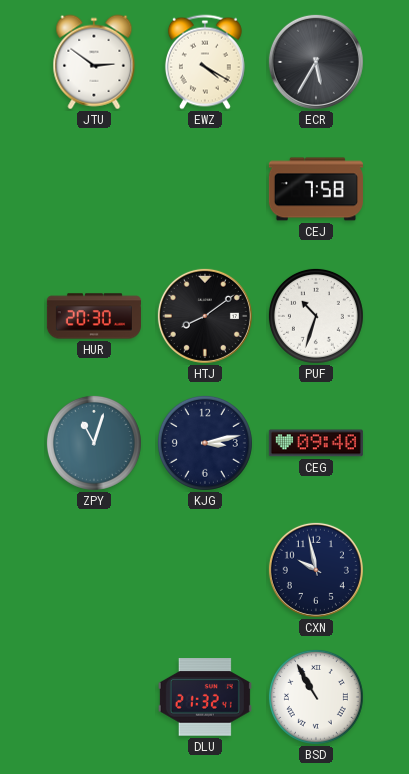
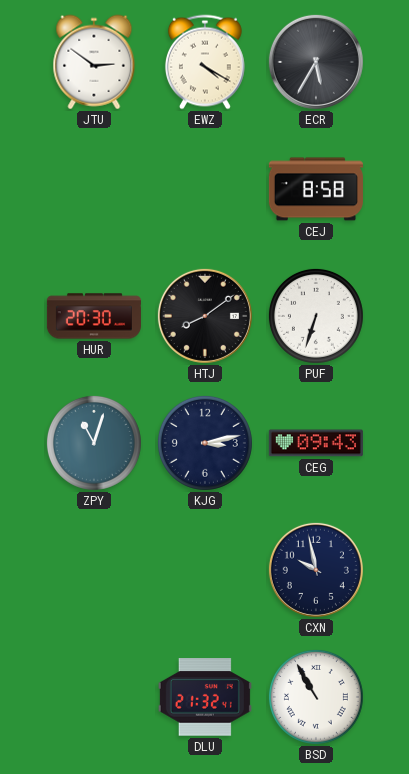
CEJ: 7:58 -> 8:58
PUF: 10:33 -> 6:33
CEG: 09:40 -> 09:43
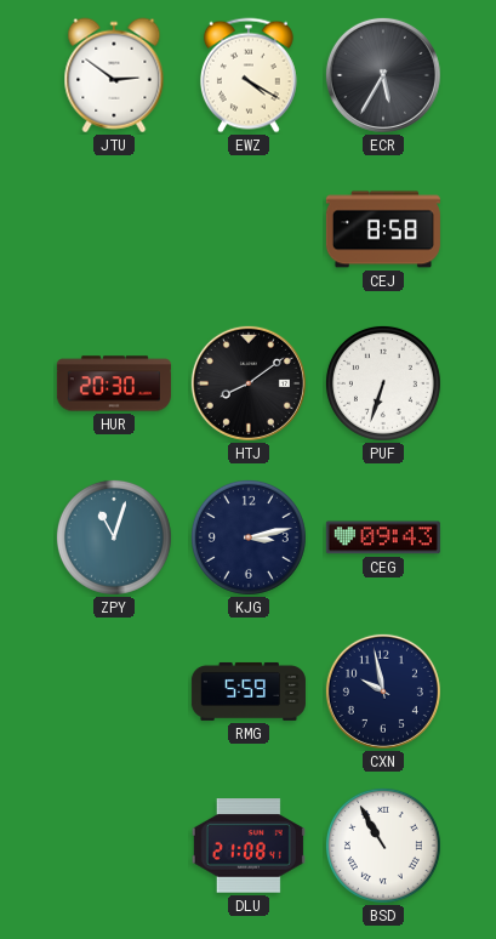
RMG: none -> 5:59
DLU: 21:32 -> 21:08
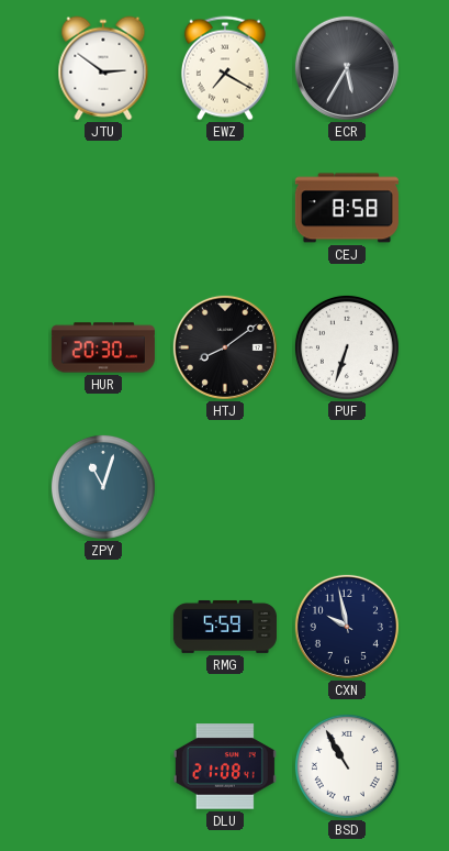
EWZ: 4:20 -> 7:20
KJG: 3:13 -> none
CEG: 09:43 -> none
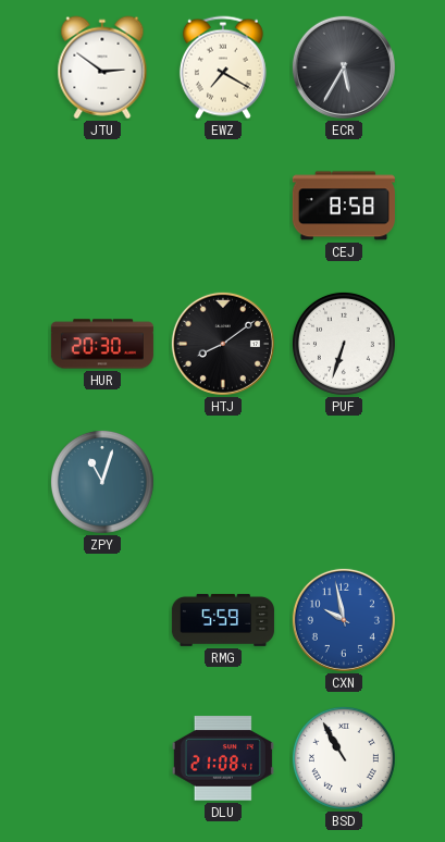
CXN dial: navy -> blue
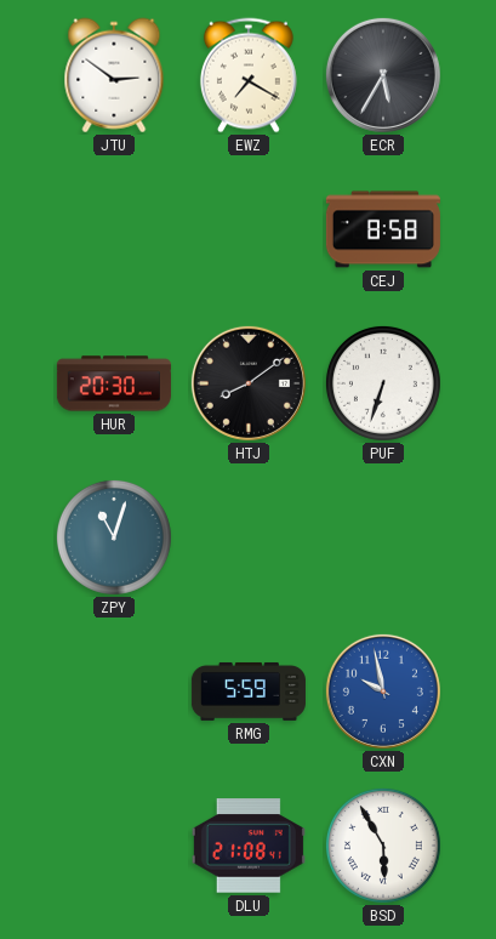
BSD: 10:55 -> 5:55
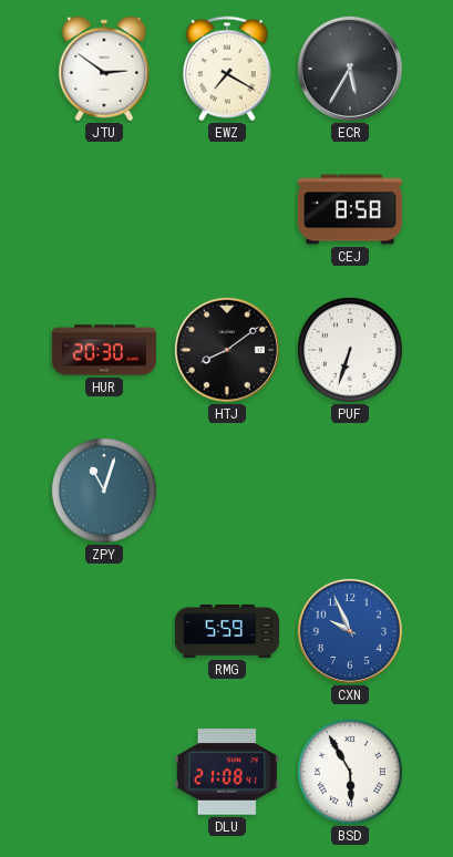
CXN: 9:58 -> 9:56
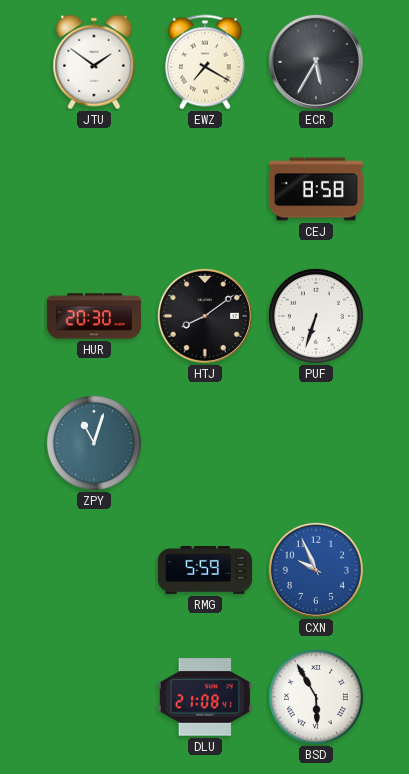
JTU: 2:51 -> 1:51
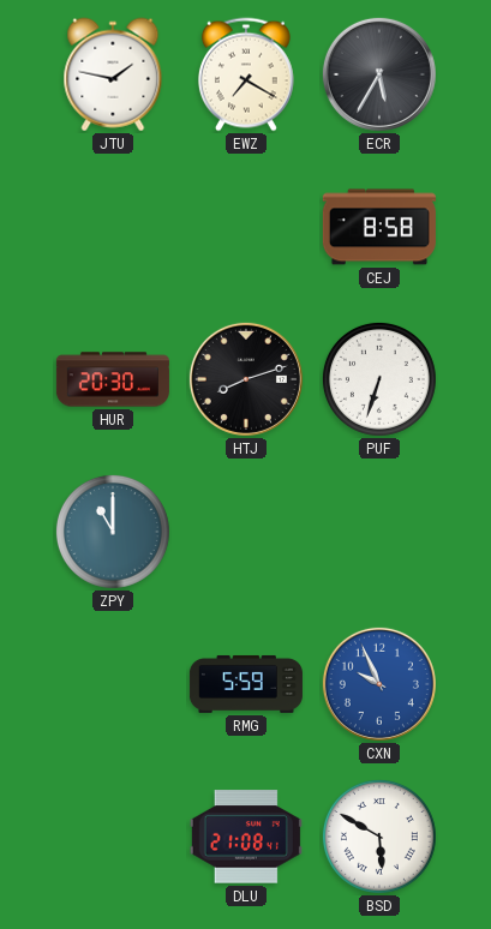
JTU: 1:51 -> 1:47
HTJ: 8:09 -> 8:12
ZPY: 11:03 -> 11:00
BSD: 5:55 -> 5:50
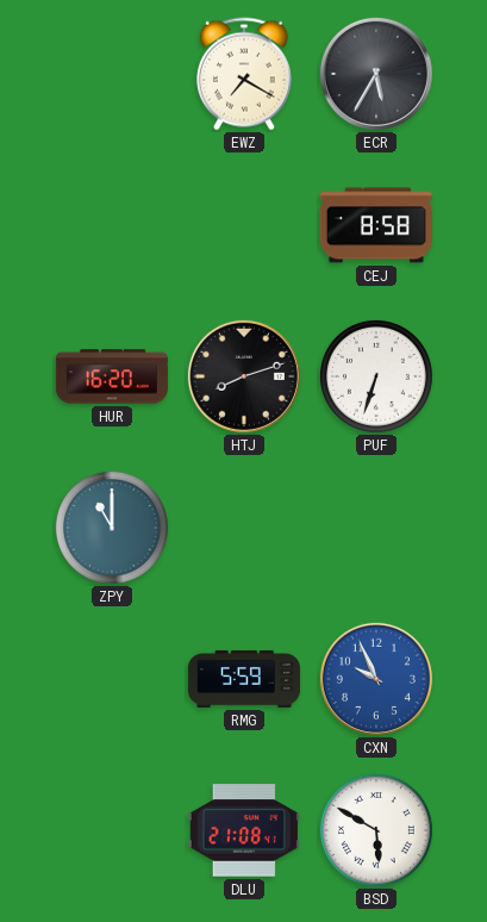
JTU: 1:47 -> none
HUR: 20:30 -> 16:20
